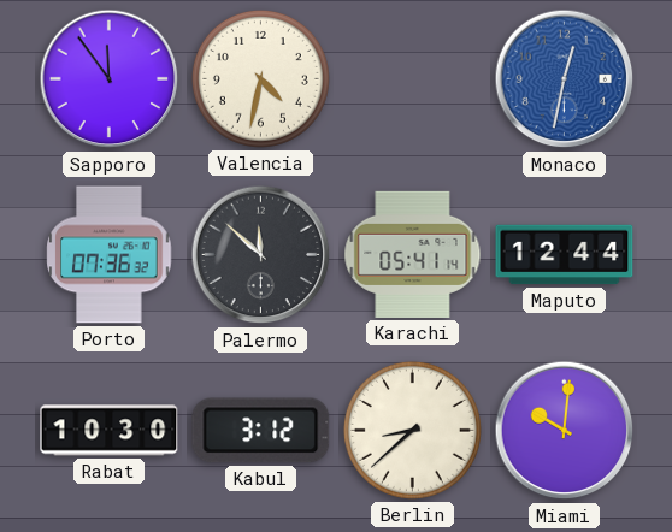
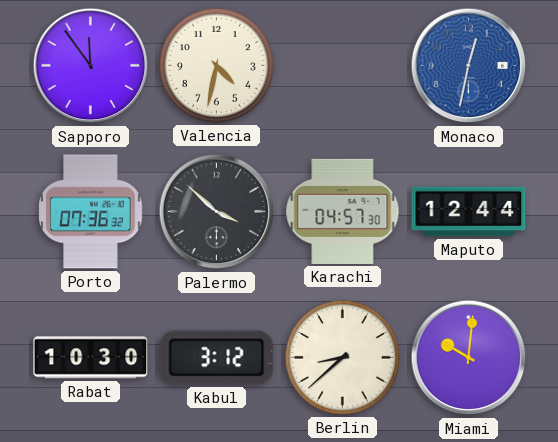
Palermo: 11:52 -> 3:52
Karachi: 05:41 -> 04:57
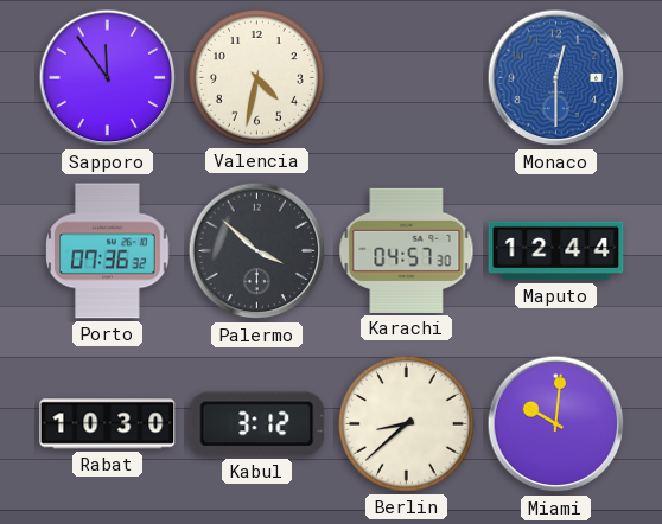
Monaco: 12:32 -> 12:30
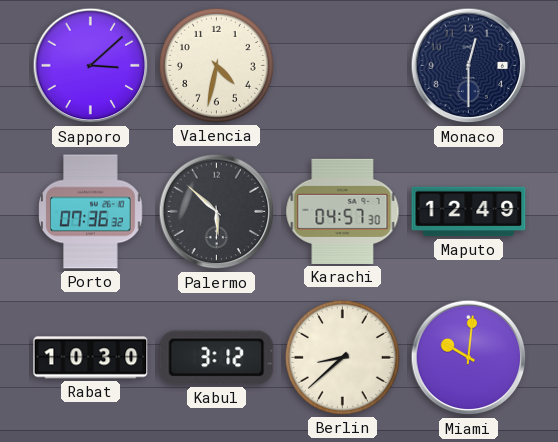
Sapporo: 11:54 -> 3:08
Monaco dial: blue -> navy
Palermo: 3:52 -> 5:52
Maputo: 12:44 -> 12:49
